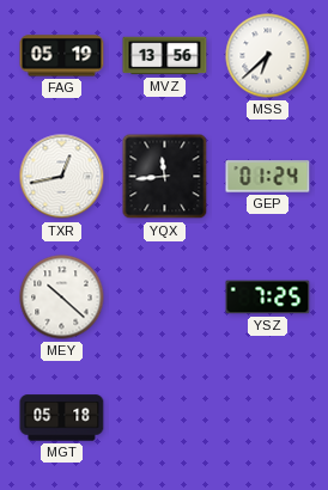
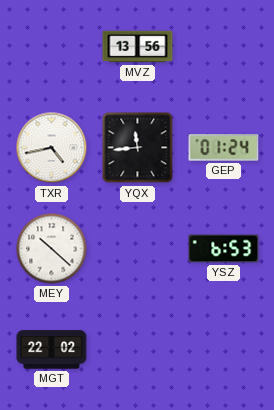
FAG: 05:19 -> none
MSS: 6:38 -> none
TXR: 12:43 -> 4:43
YSZ: 7:25 -> 6:53
MGT: 05:18 -> 22:02
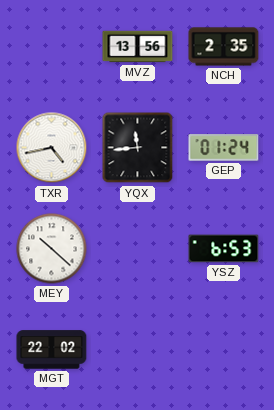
NCH: none -> 2:35
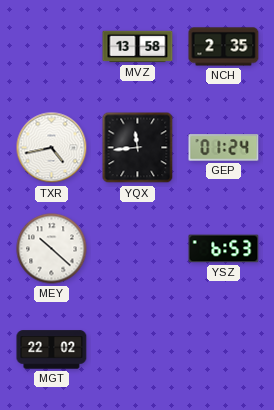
MVZ: 13:56 -> 13:58
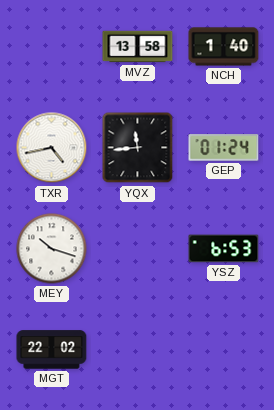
NCH: 2:35 -> 1:40
MEY: 10:22 -> 10:18
